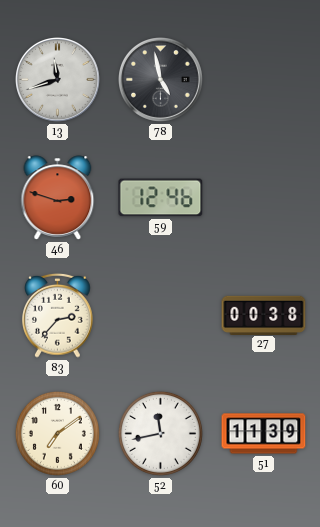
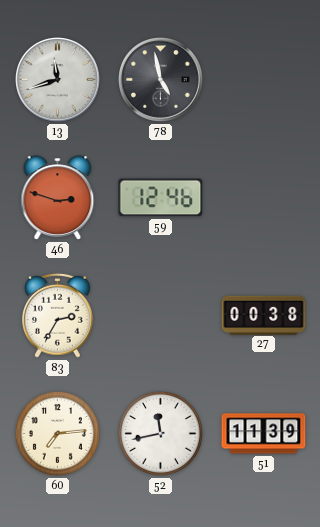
83: 2:37 -> 2:35
60: 7:09 -> 7:14
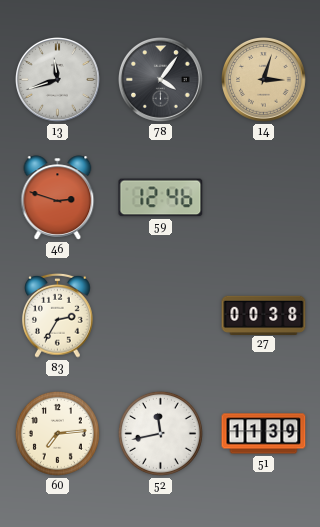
78: 4:58 -> 4:06
14: none -> 3:03
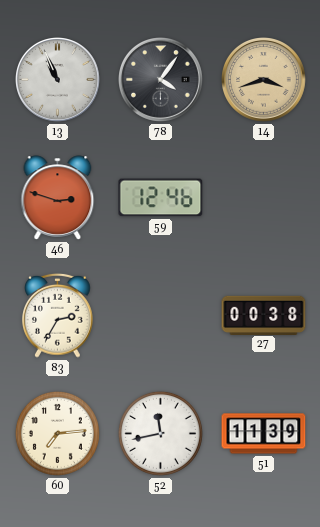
13: 11:42 -> 10:56
14: 3:03 -> 3:42
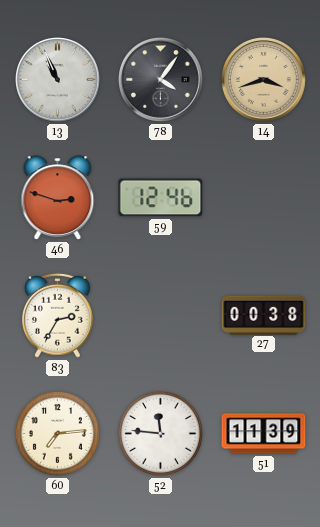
52: 11:43 -> 11:46
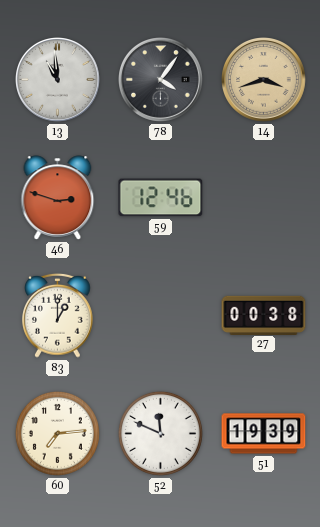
13: 10:56 -> 10:59
83: 2:35 -> 1:00
52: 11:46 -> 11:49
51: 11:39 -> 19:39
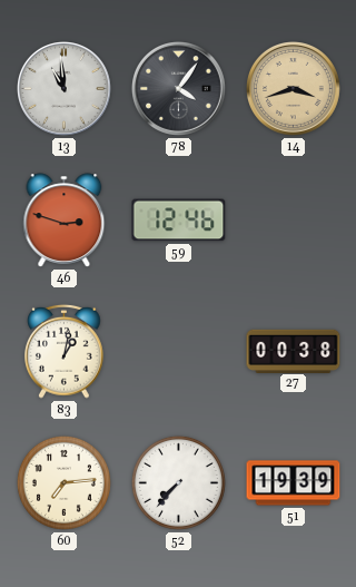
83: 1:00 -> 1:02
52: 11:49 -> 7:37
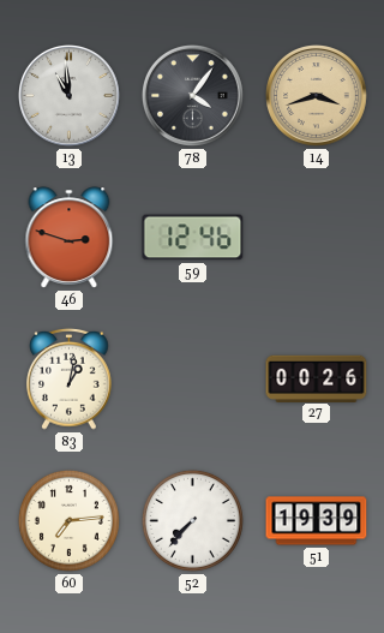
27: 00:38 -> 00:26
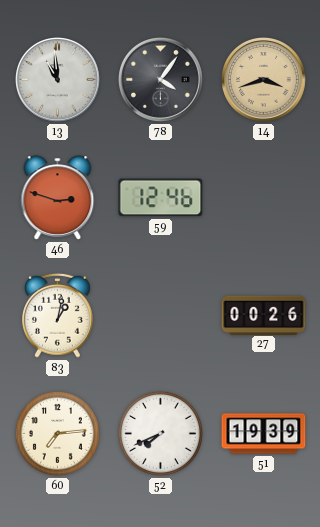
52: 7:37 -> 7:41
